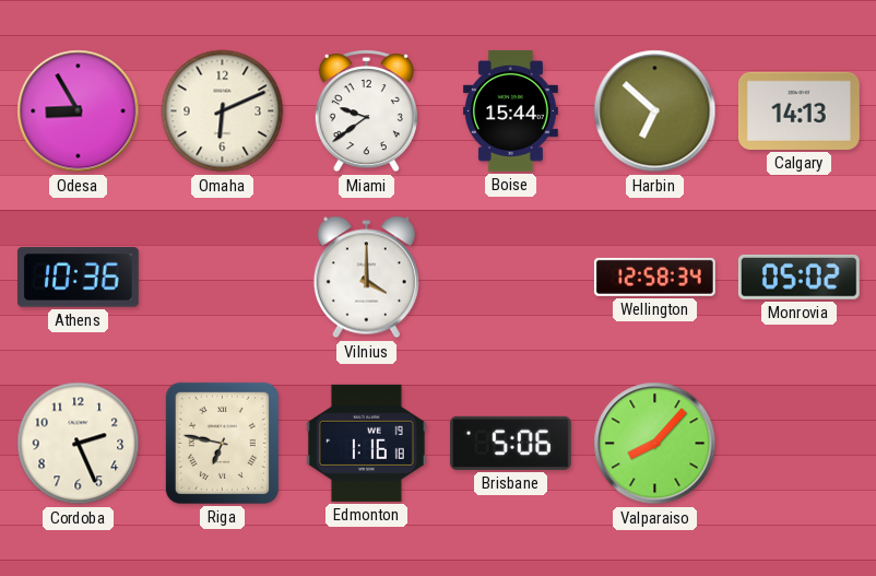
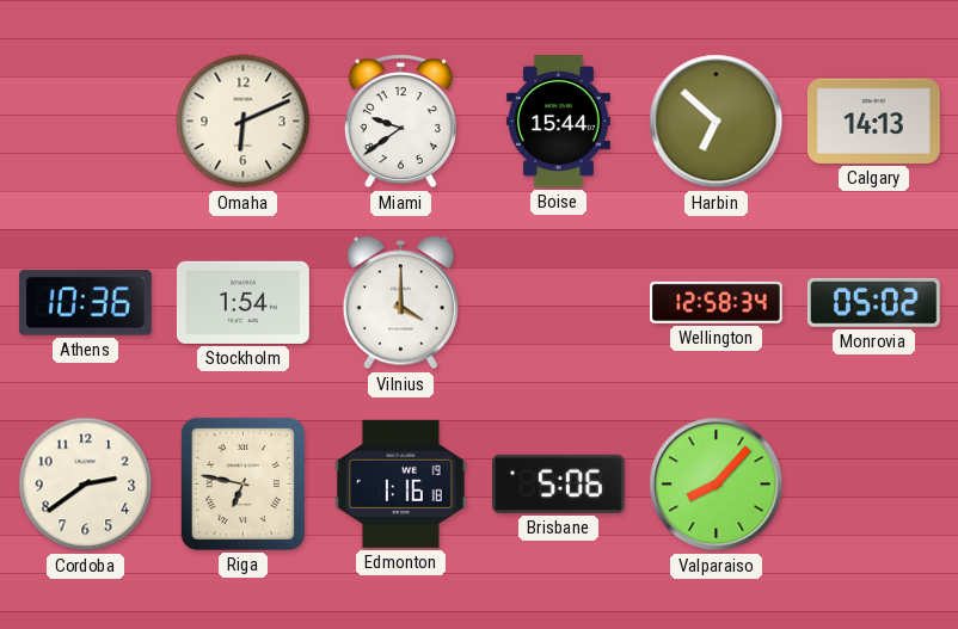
Odesa: 8:55 -> none
Stockholm: none -> 1:54
Cordoba: 2:26 -> 2:39
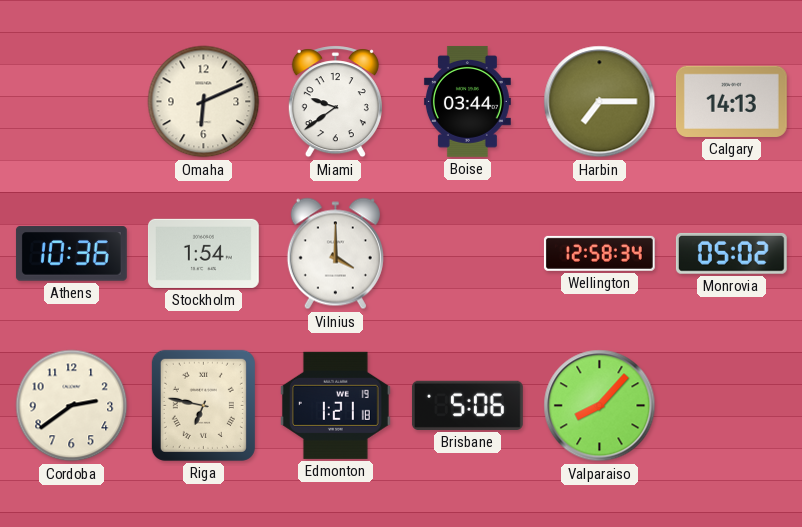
Boise: 15:44 -> 03:44
Harbin: 6:52 -> 7:15
Edmonton: 1:16 -> 1:21
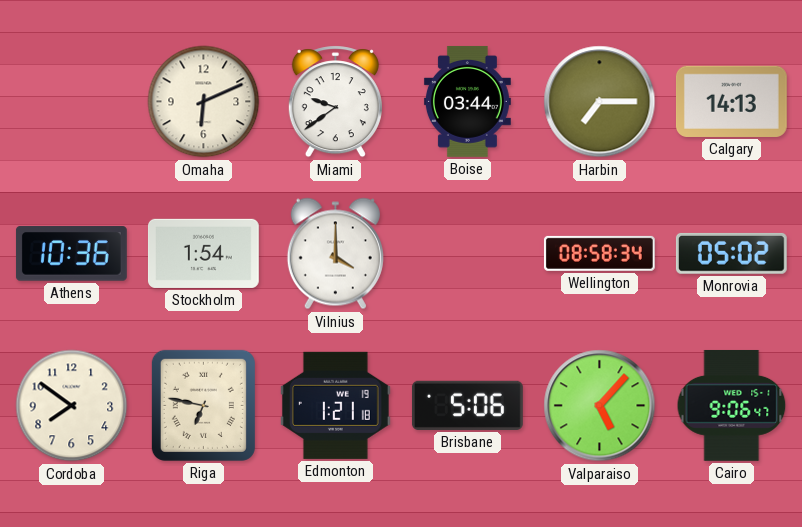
Wellington: 12:58 -> 08:58
Cordoba: 2:39 -> 7:51
Valparaiso: 8:07 -> 5:07
Cairo: none -> 9:06
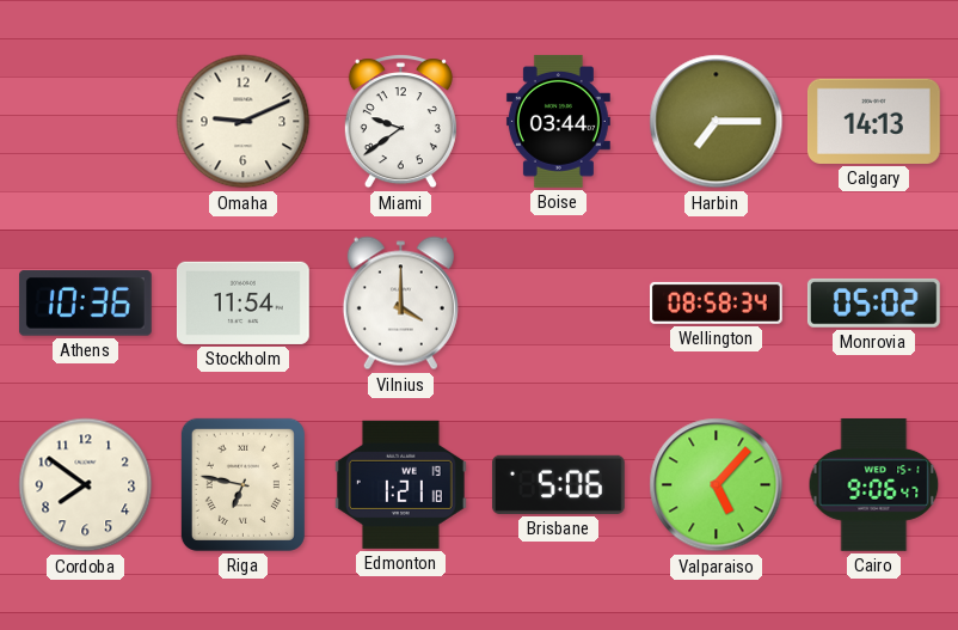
Omaha: 6:11 -> 9:11
Stockholm: 1:54 -> 11:54
